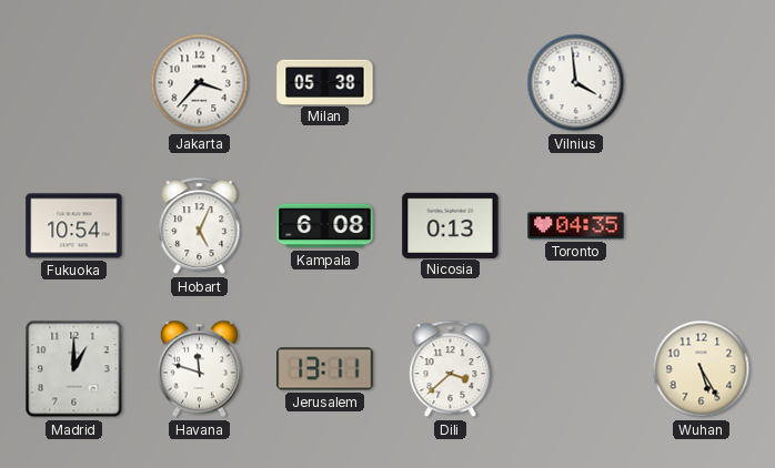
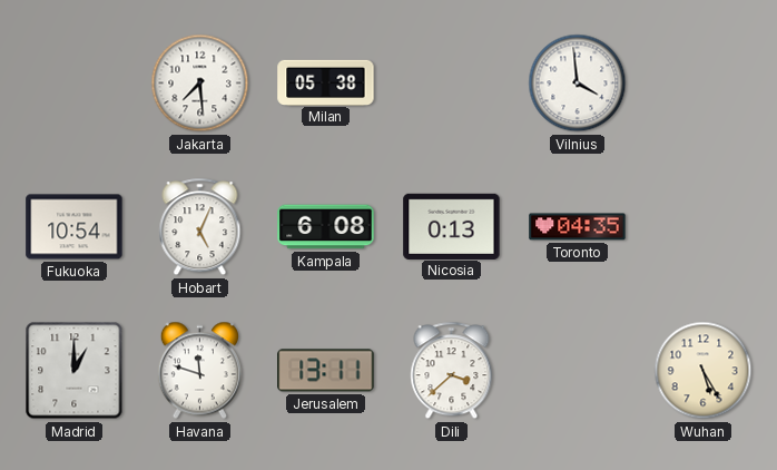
Jakarta: 3:37 -> 7:29
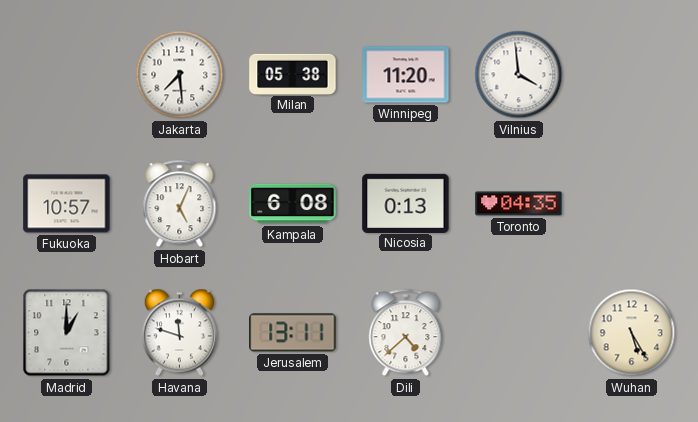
Winnipeg: none -> 11:20
Fukuoka: 10:54 -> 10:57
Dili: 3:38 -> 4:38
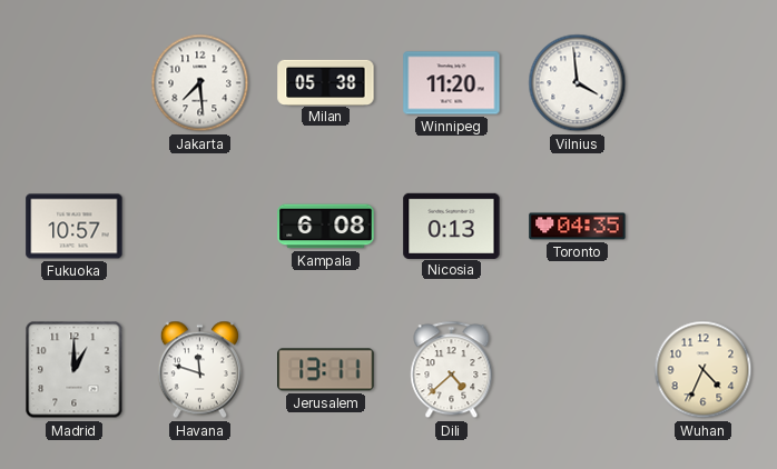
Hobart: 5:04 -> none
Wuhan: 5:25 -> 4:34
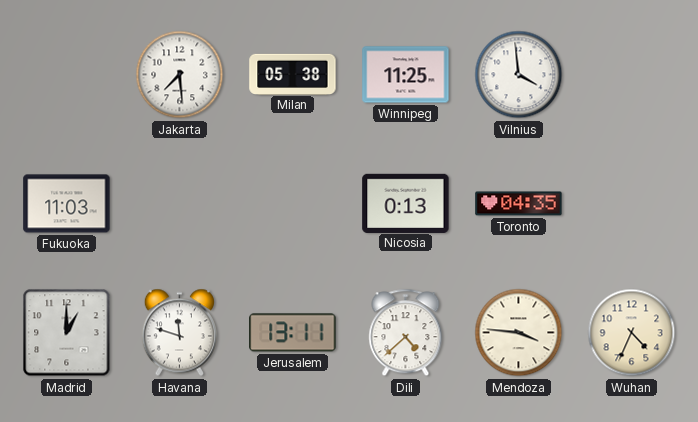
Winnipeg: 11:20 -> 11:25
Fukuoka: 10:57 -> 11:03
Kampala: 6:08 -> none
Mendoza: none -> 3:46
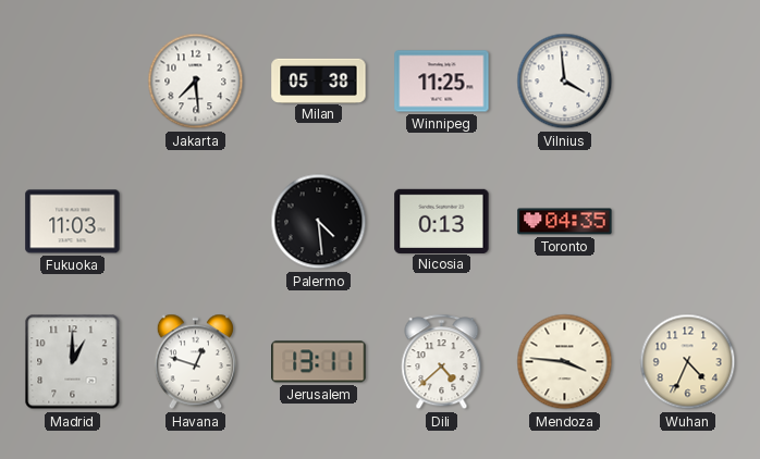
Palermo: none -> 4:29
Havana: 11:48 -> 12:48
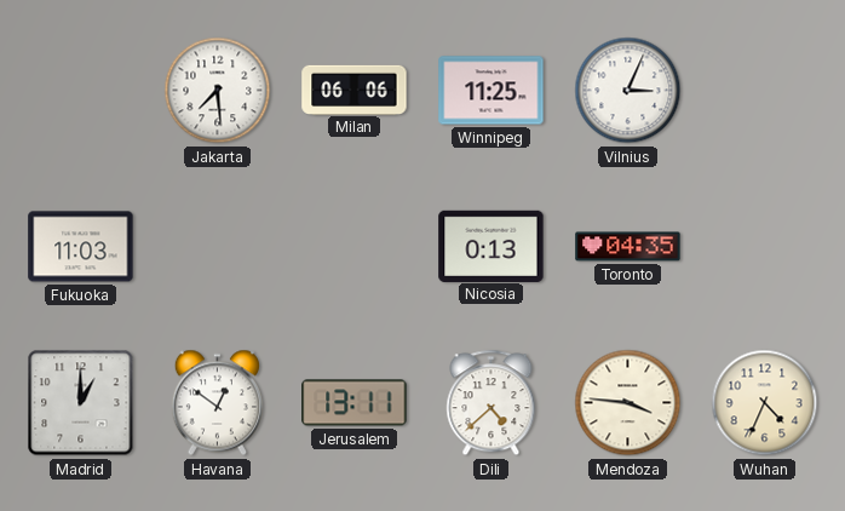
Milan: 05:38 -> 06:06
Vilnius: 3:59 -> 3:04
Palermo: 4:29 -> none
Havana: 12:48 -> 12:51
